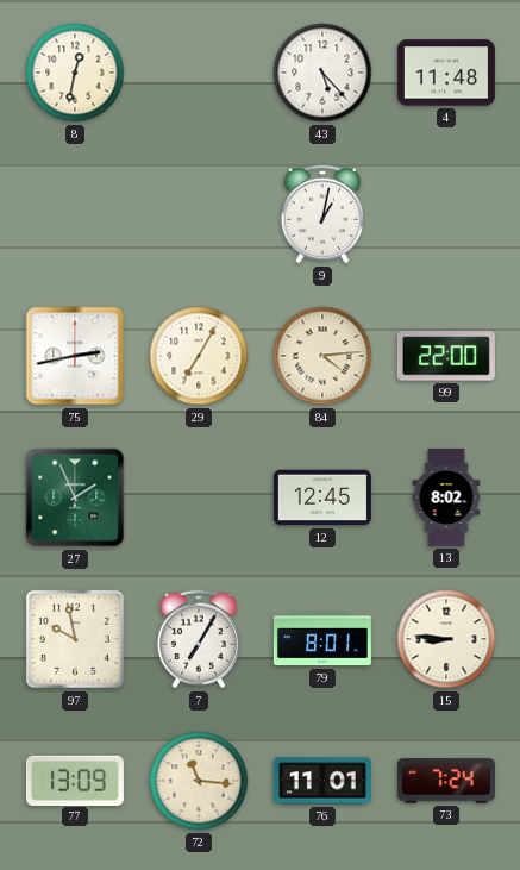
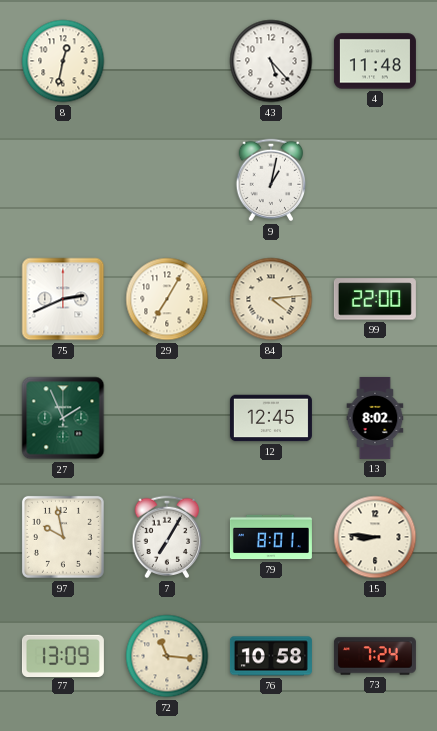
75: 2:43 -> 2:41
76: 11:01 -> 10:58
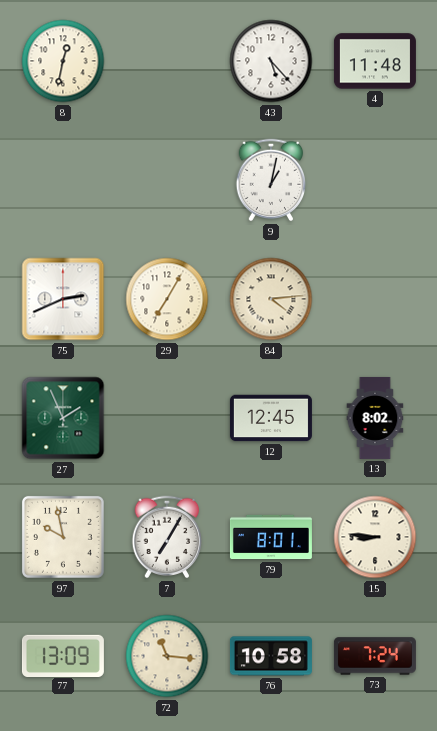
99: 22:00 -> none
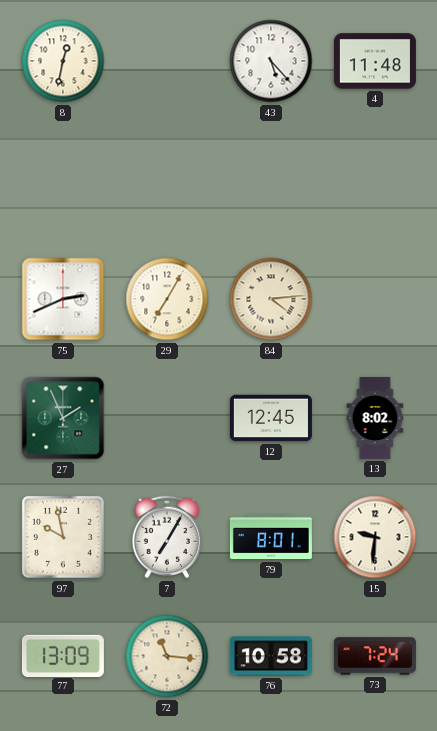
9: 1:02 -> none
15: 8:46 -> 9:31
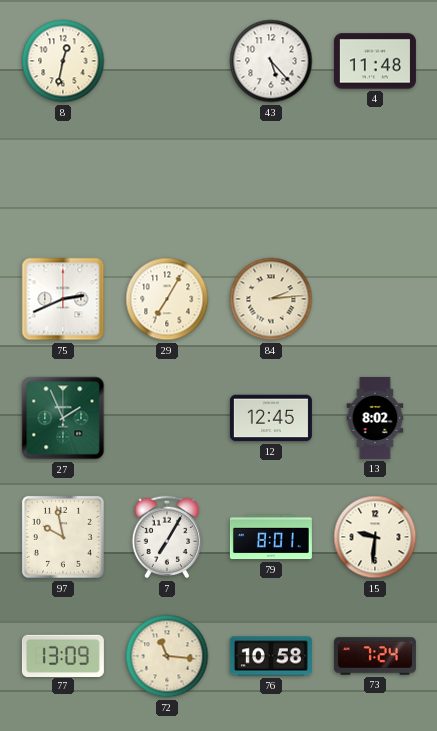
84: 4:14 -> 2:14
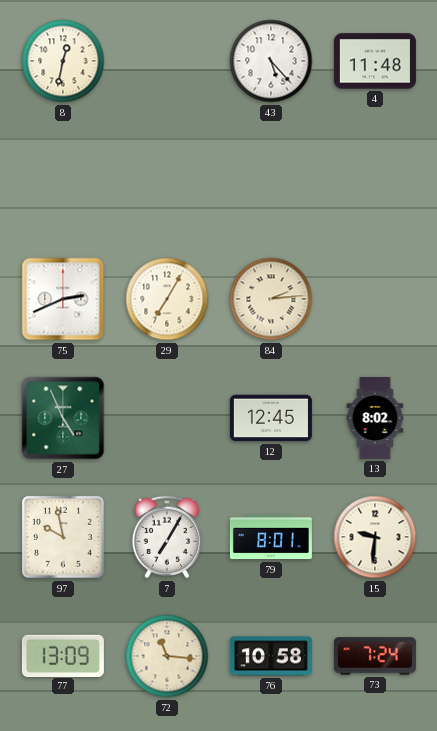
27: 1:56 -> 4:56
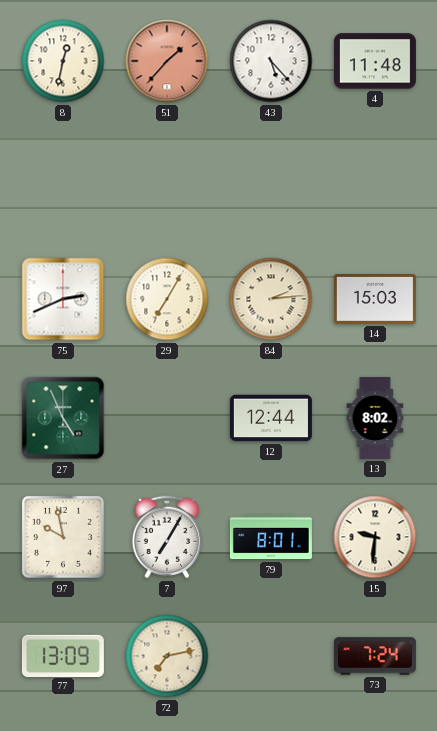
51: none -> 1:37
14: none -> 15:03
12: 12:45 -> 12:44
72: 11:16 -> 7:13
76: 10:58 -> none
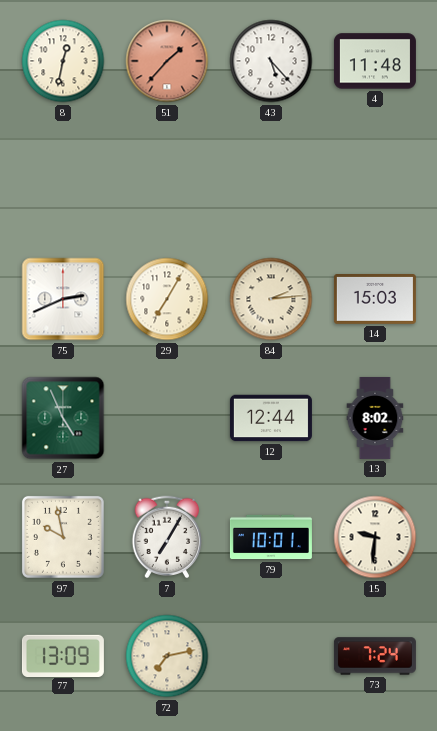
79: 8:01 -> 10:01
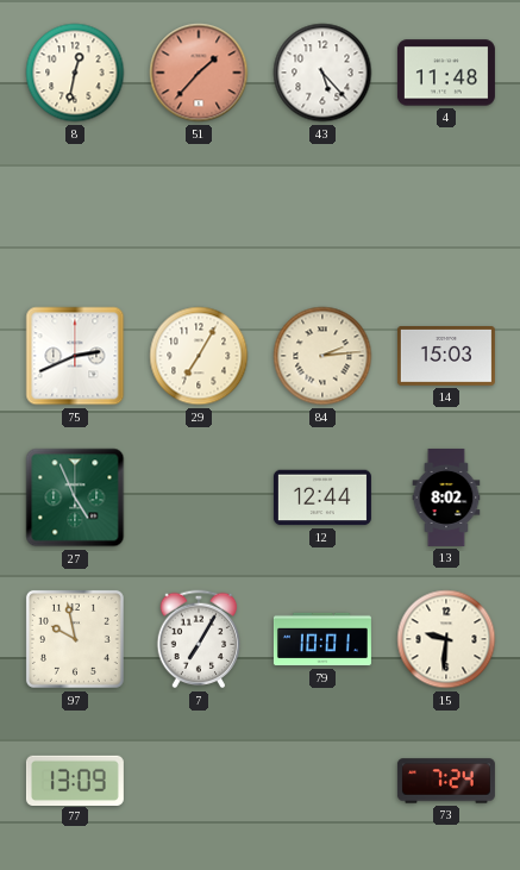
72: 7:13 -> none
